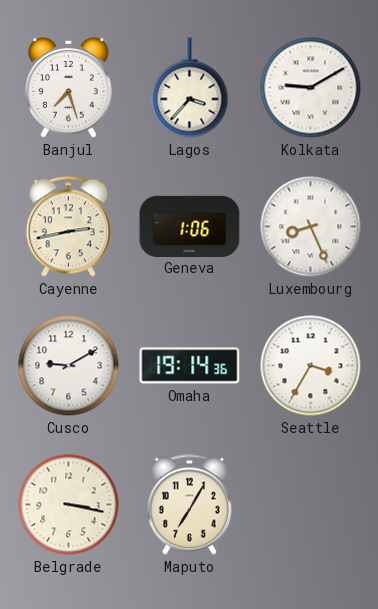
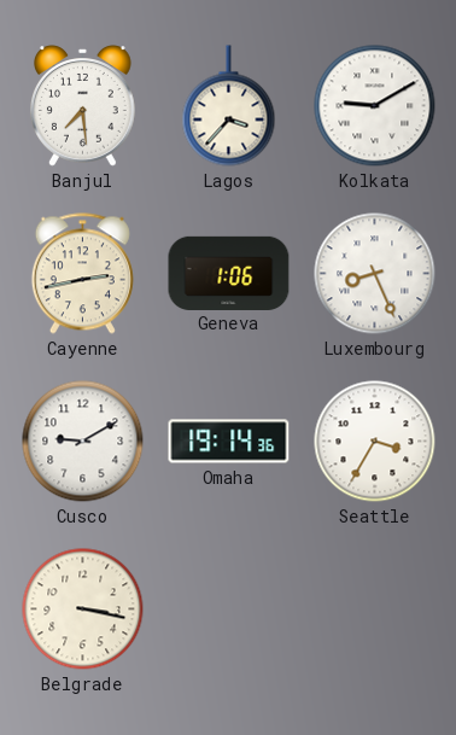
Banjul: 7:27 -> 7:29
Maputo: 7:05 -> none
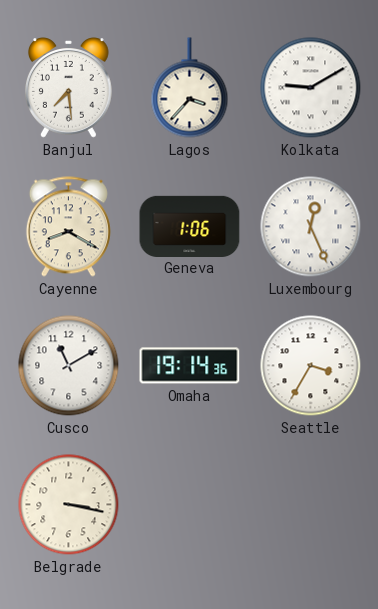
Cayenne: 2:43 -> 8:20
Luxembourg: 8:26 -> 12:26
Cusco: 9:10 -> 11:10
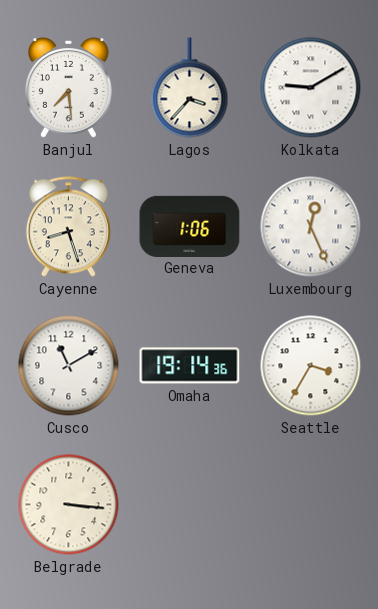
Cayenne: 8:20 -> 8:27
Belgrade: 3:17 -> 3:16
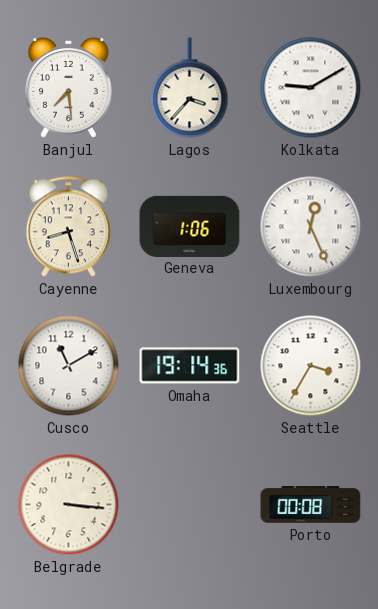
Porto: none -> 00:08
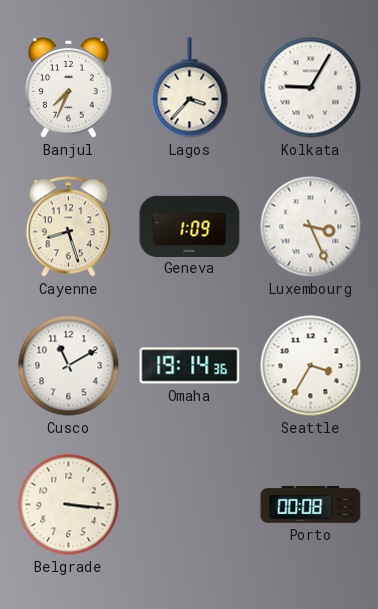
Banjul: 7:29 -> 7:34
Kolkata: 9:10 -> 9:05
Geneva: 1:06 -> 1:09
Luxembourg: 12:26 -> 3:26
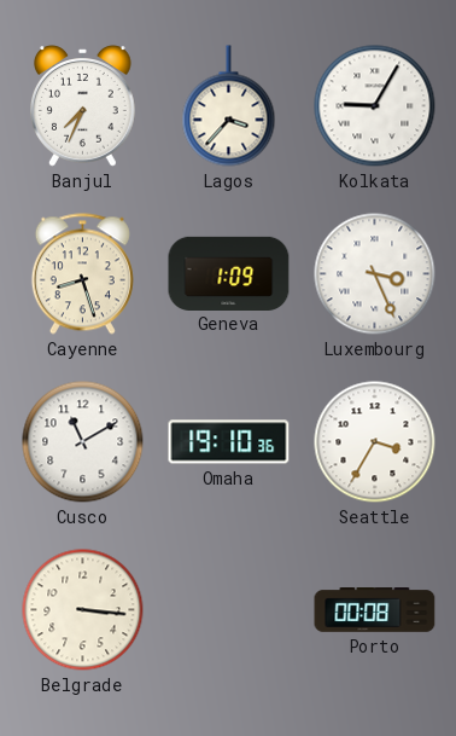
Omaha: 19:14 -> 19:10
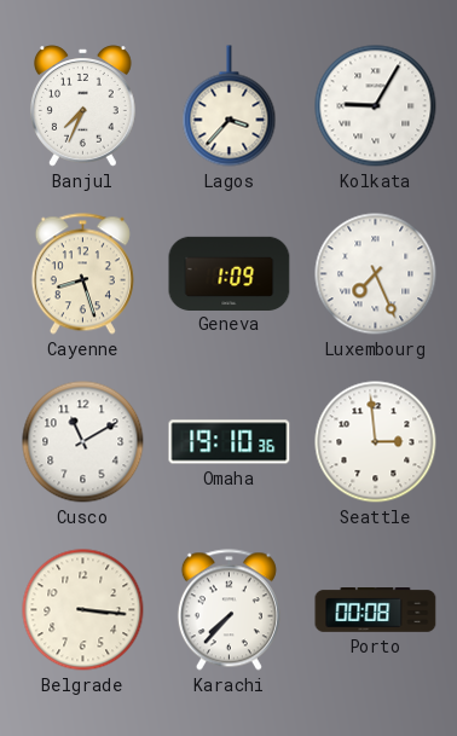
Luxembourg: 3:26 -> 7:26
Seattle: 3:35 -> 2:59
Karachi: none -> 7:37
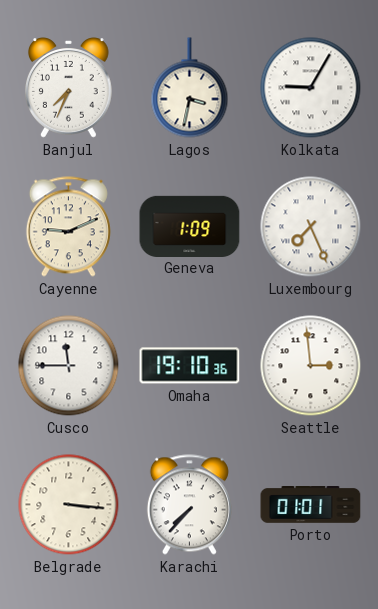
Lagos: 3:37 -> 3:32
Cayenne: 8:27 -> 9:11
Cusco: 11:10 -> 11:45
Porto: 00:08 -> 01:01
